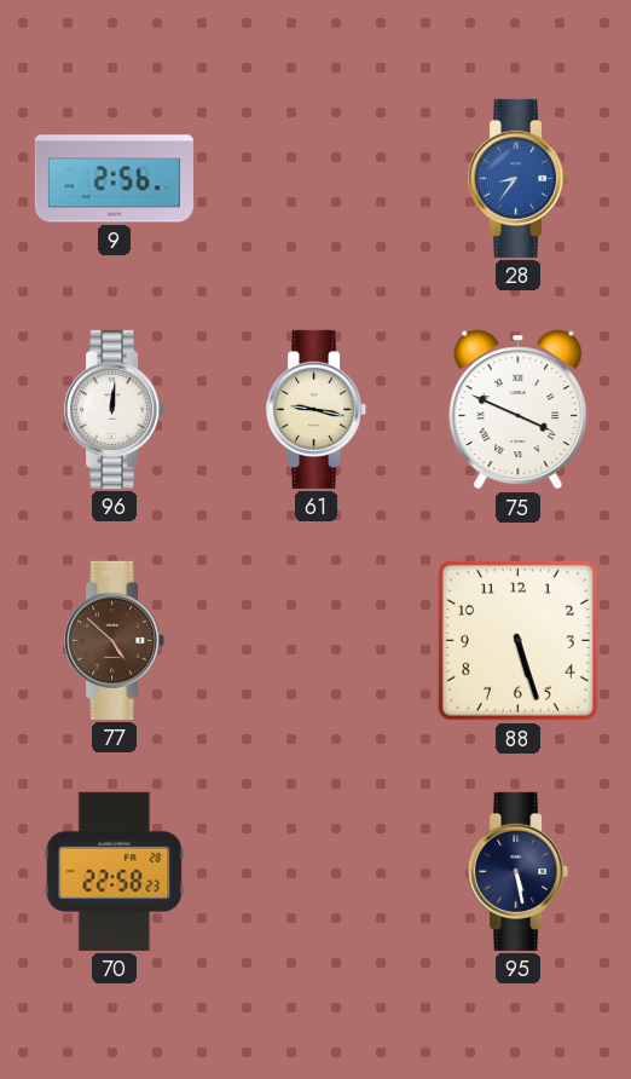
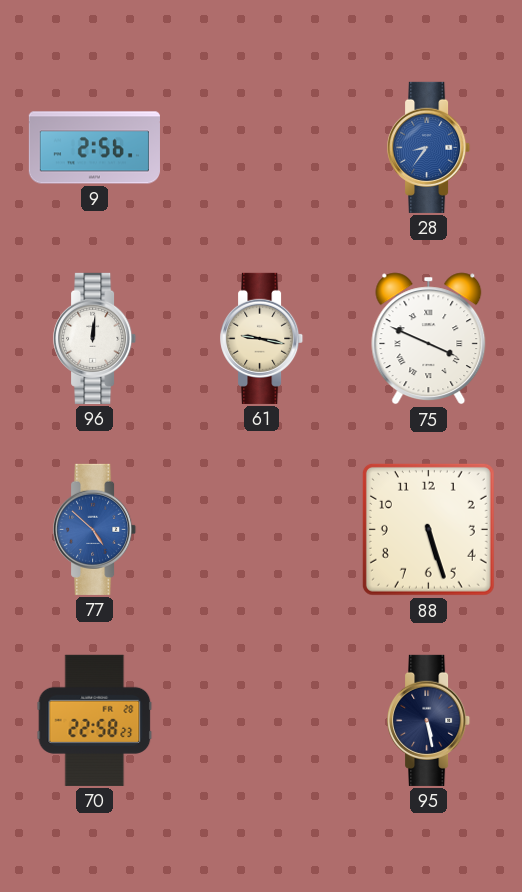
77 dial: brown -> blue
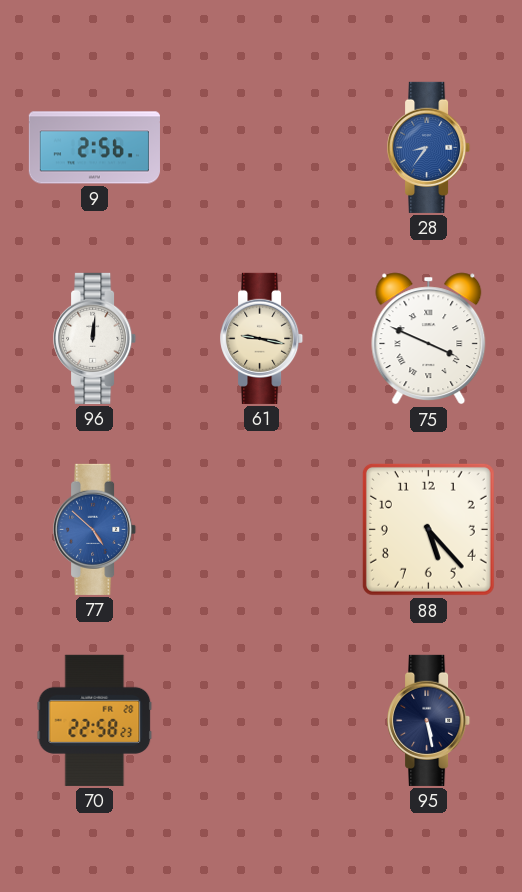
88: 5:27 -> 5:23
